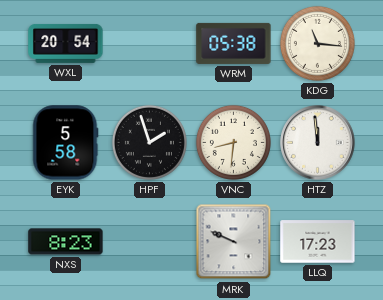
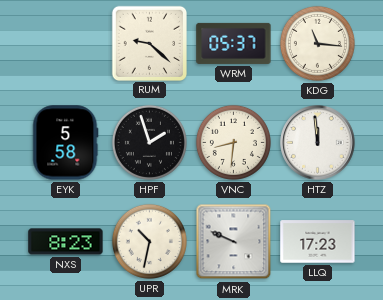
WXL: 20:54 -> none
RUM: none -> 9:22
WRM: 05:38 -> 05:37
UPR: none -> 10:32
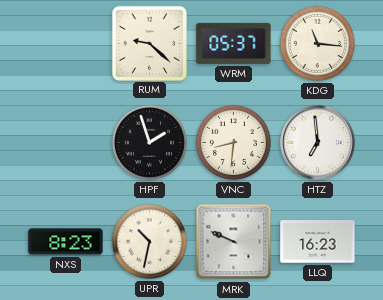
EYK: 5:58 -> none
HTZ: 11:59 -> 6:59
LLQ: 17:23 -> 16:23
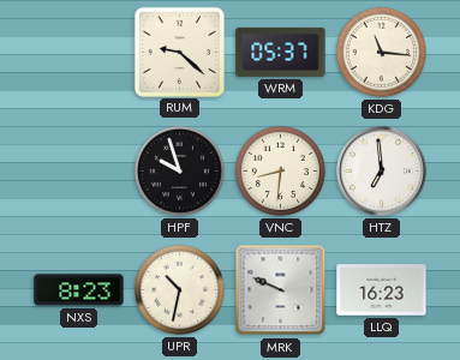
HPF: 1:57 -> 9:57
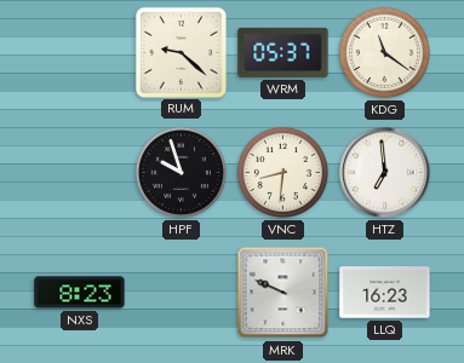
KDG: 11:16 -> 11:21
UPR: 10:32 -> none
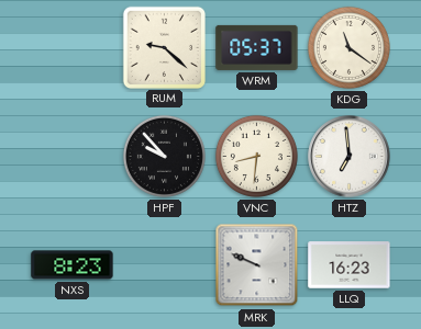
HPF: 9:57 -> 9:53
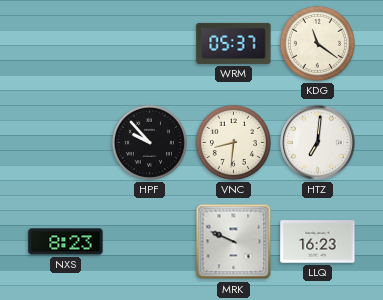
RUM: 9:22 -> none
HTZ: 6:59 -> 7:01
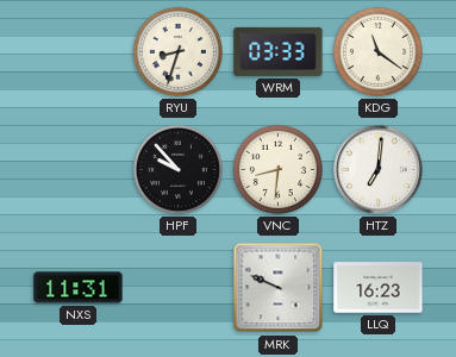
RYU: none -> 8:33
WRM: 05:37 -> 03:33
NXS: 8:23 -> 11:31
